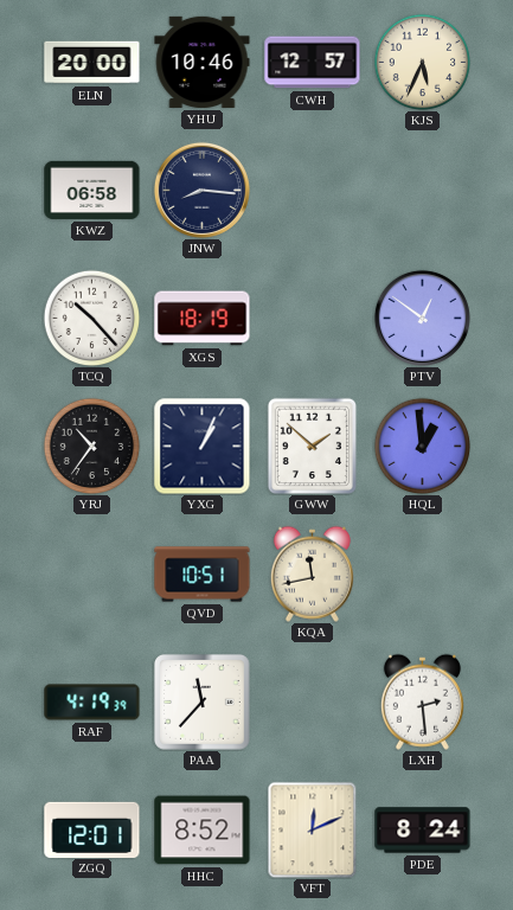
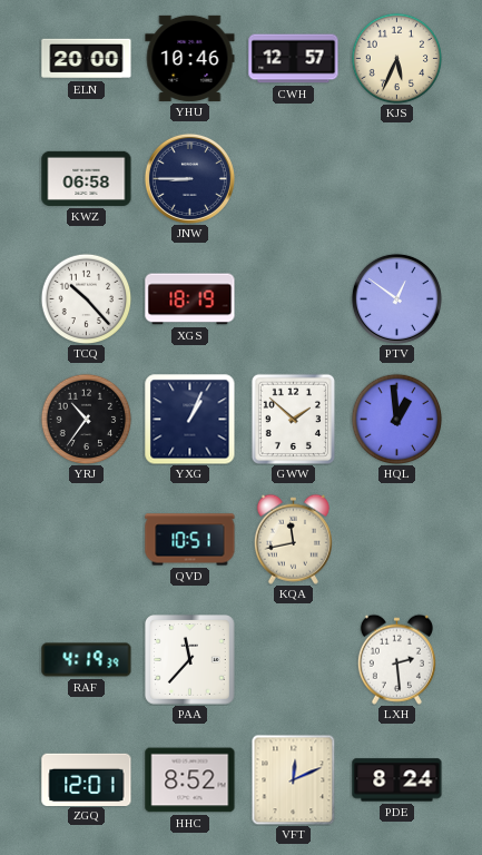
JNW: 8:16 -> 8:45
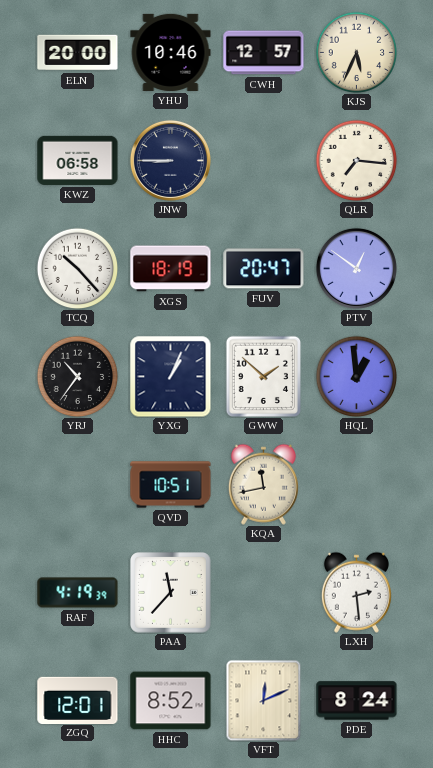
QLR: none -> 7:16
FUV: none -> 20:47
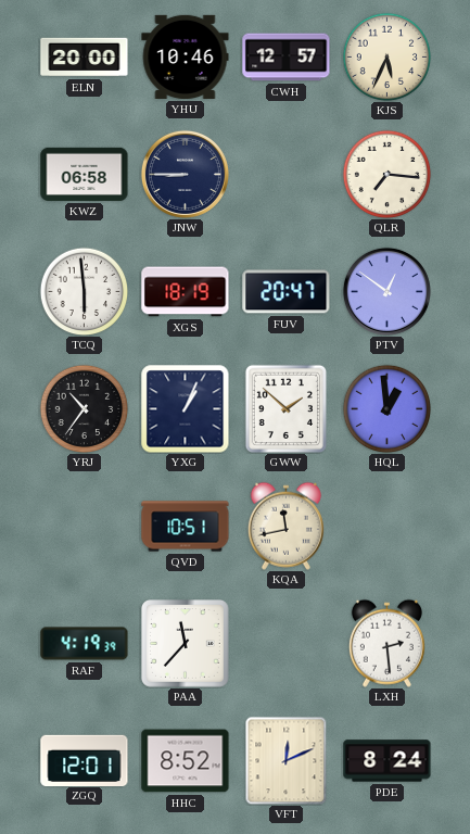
TCQ: 10:23 -> 5:59
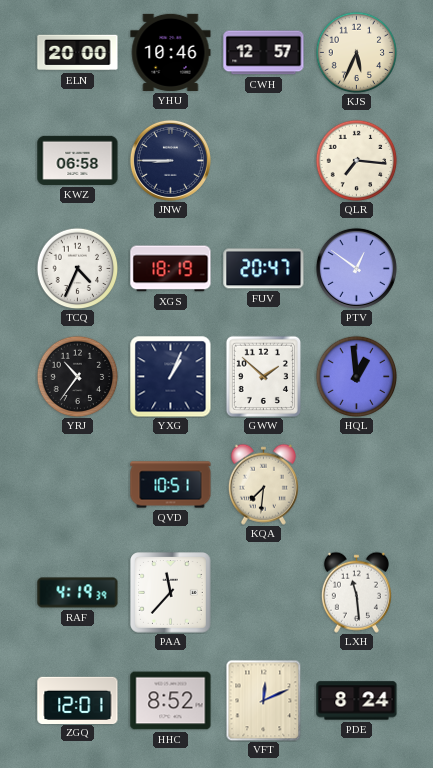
TCQ: 5:59 -> 4:34
KQA: 11:43 -> 7:31
LXH: 2:29 -> 11:29
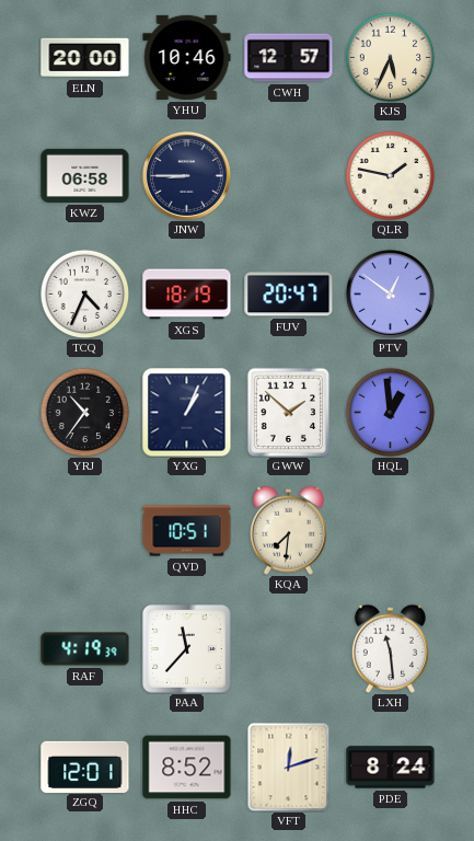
QLR: 7:16 -> 1:47
VFT: 12:11 -> 12:12
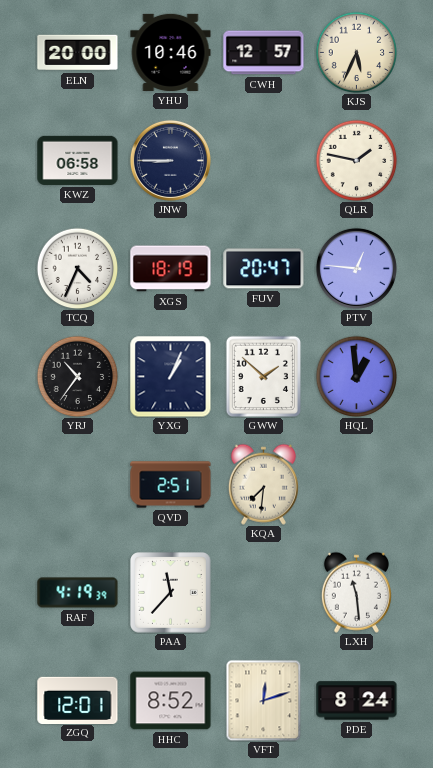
PTV: 12:51 -> 12:46
QVD: 10:51 -> 2:51
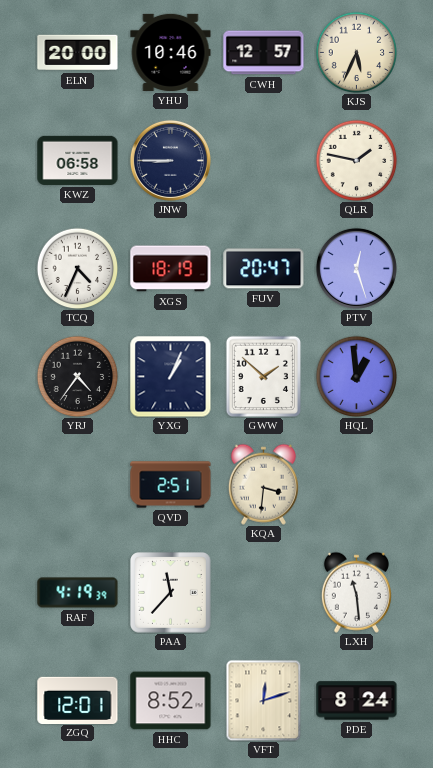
PTV: 12:46 -> 12:27
YRJ: 10:36 -> 4:36
KQA: 7:31 -> 3:31
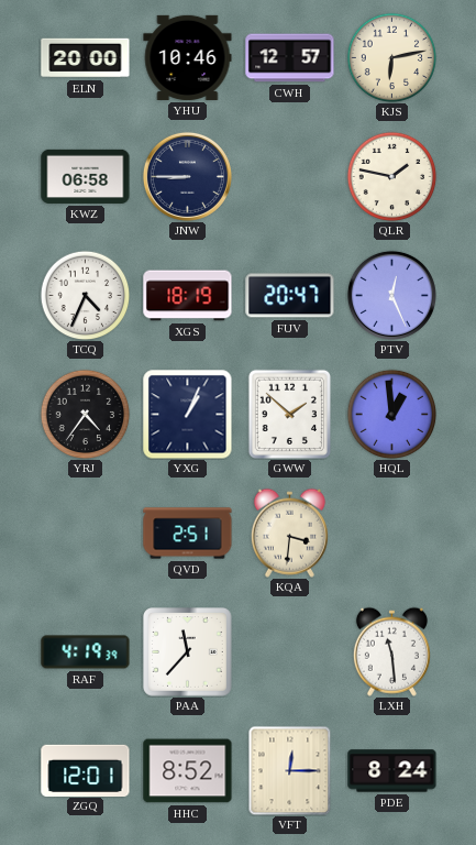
KJS: 5:34 -> 6:13
PTV: 12:27 -> 12:26
VFT: 12:12 -> 12:15
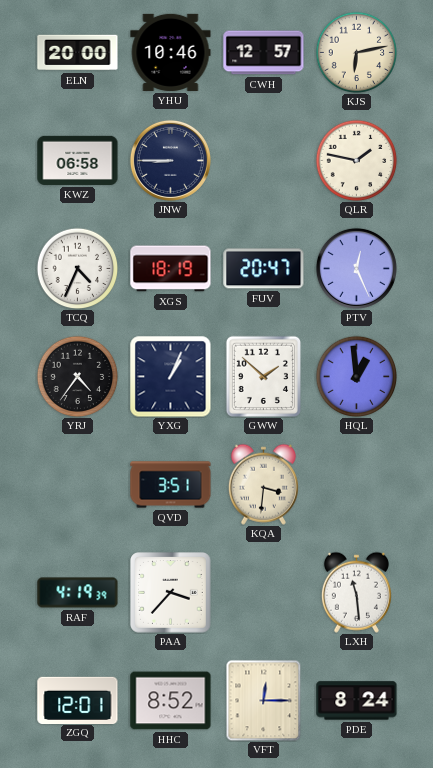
QVD: 2:51 -> 3:51
PAA: 11:37 -> 3:37
